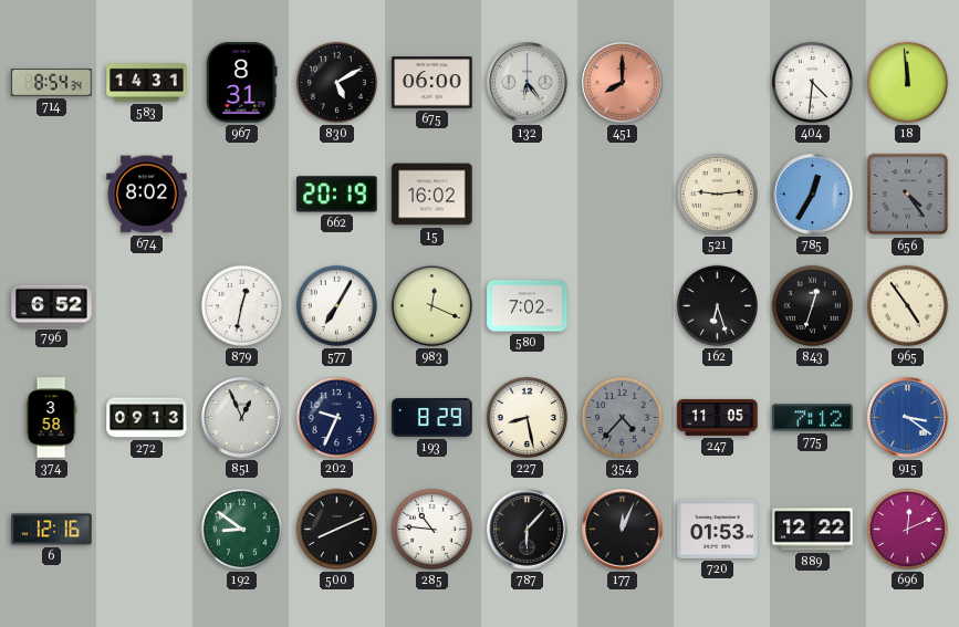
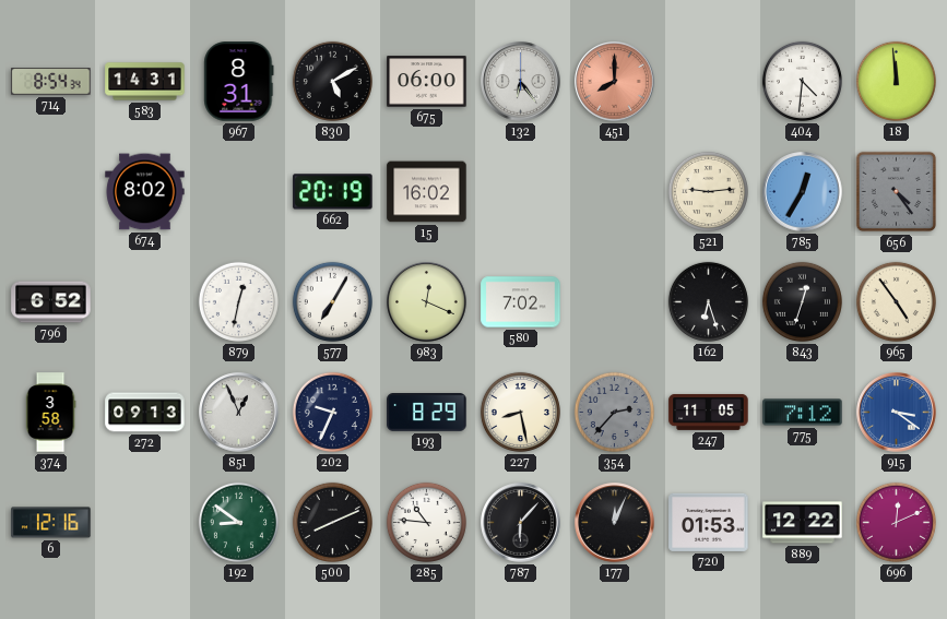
354: 4:37 -> 2:37
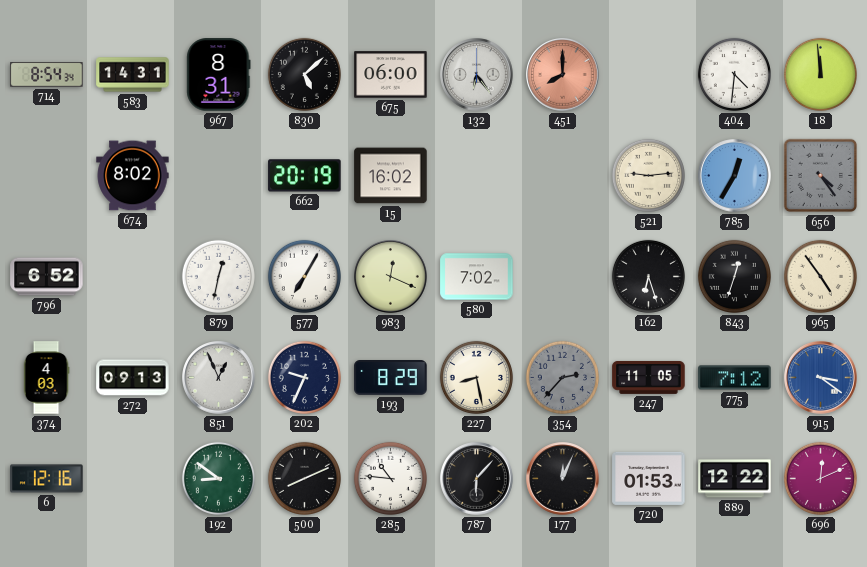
830: 5:10 -> 5:08
374: 3:58 -> 4:03
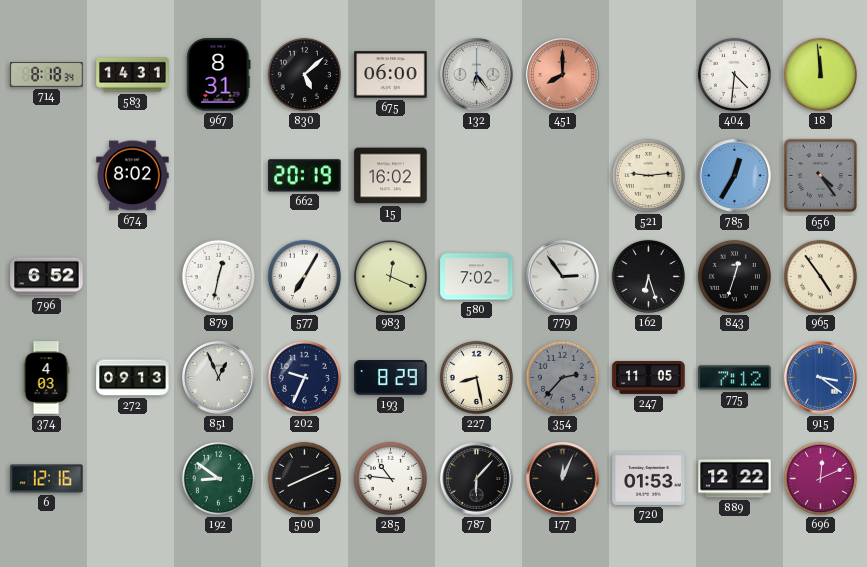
714: 8:54 -> 8:18
779: none -> 2:54
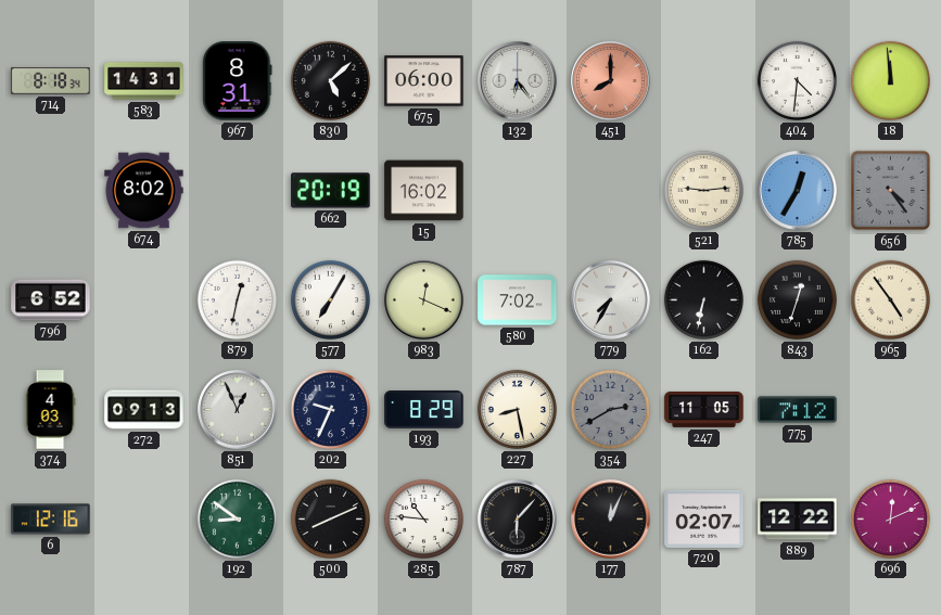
779: 2:54 -> 7:35
162: 6:27 -> 6:32
354: 2:37 -> 2:40
915: 3:21 -> none
720: 01:53 -> 02:07
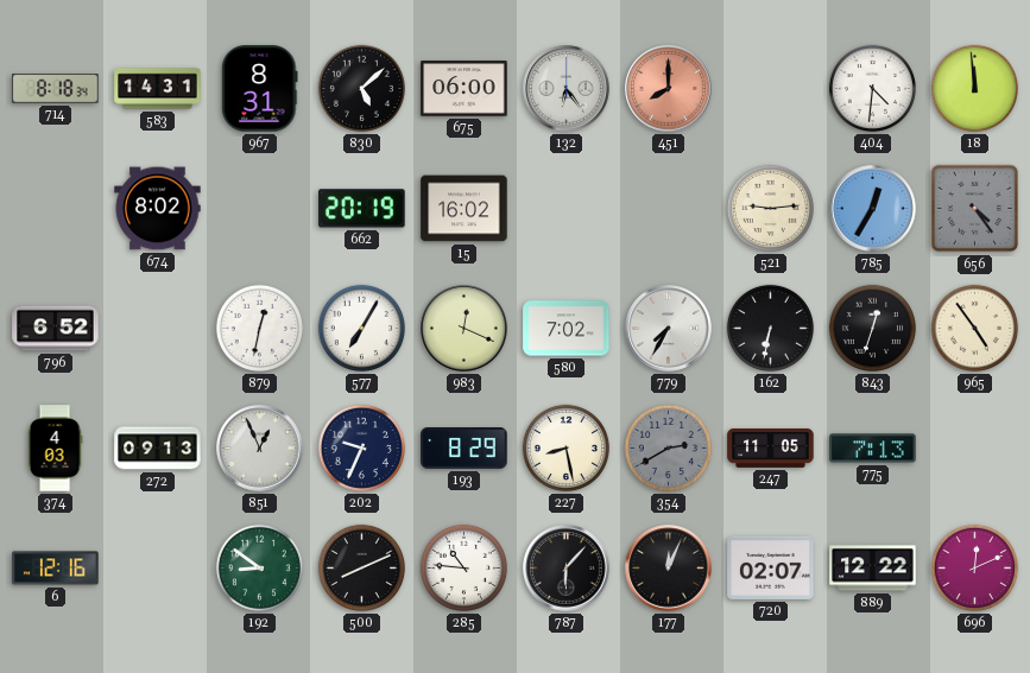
775: 7:12 -> 7:13
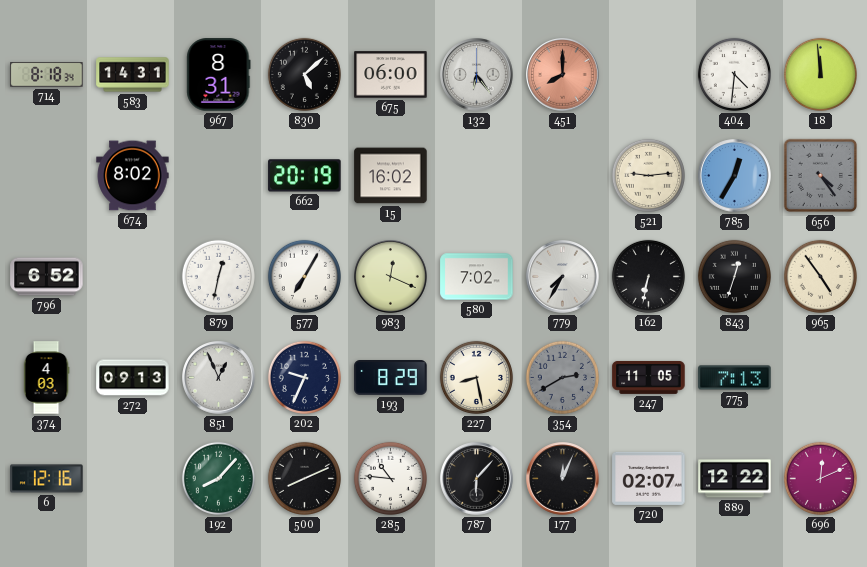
192: 8:51 -> 8:07
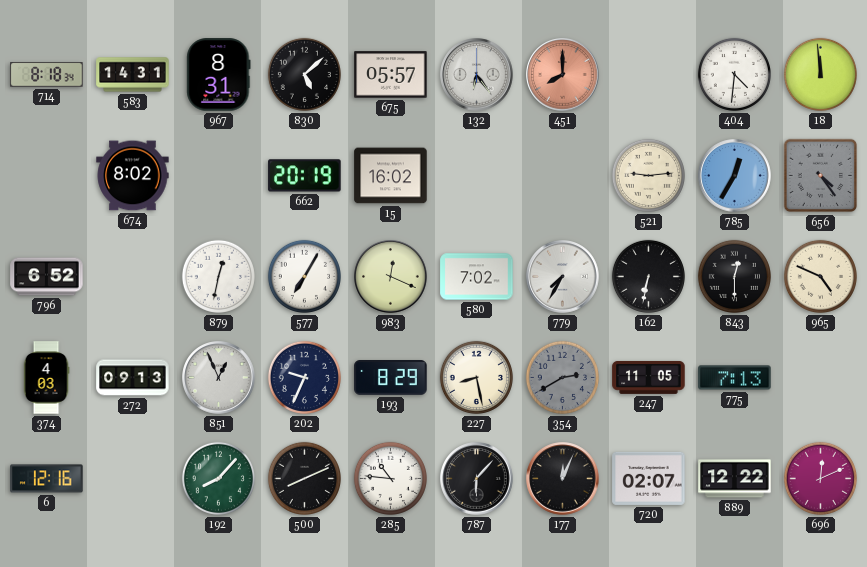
675: 06:00 -> 05:57
843: 12:33 -> 12:30
965: 4:54 -> 4:49
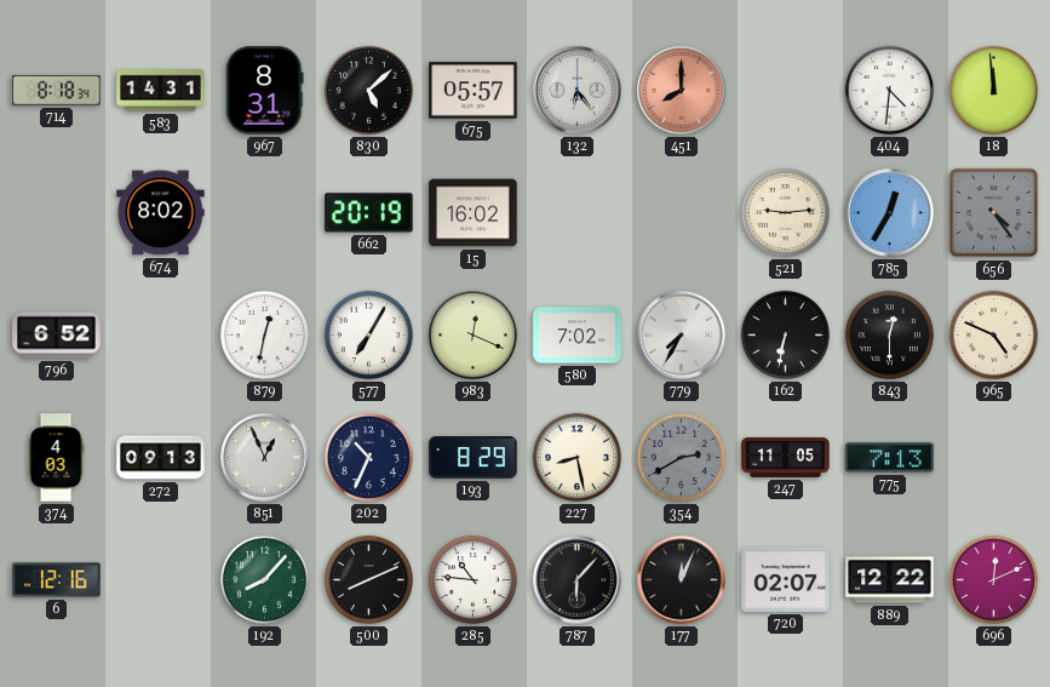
202: 9:34 -> 10:34
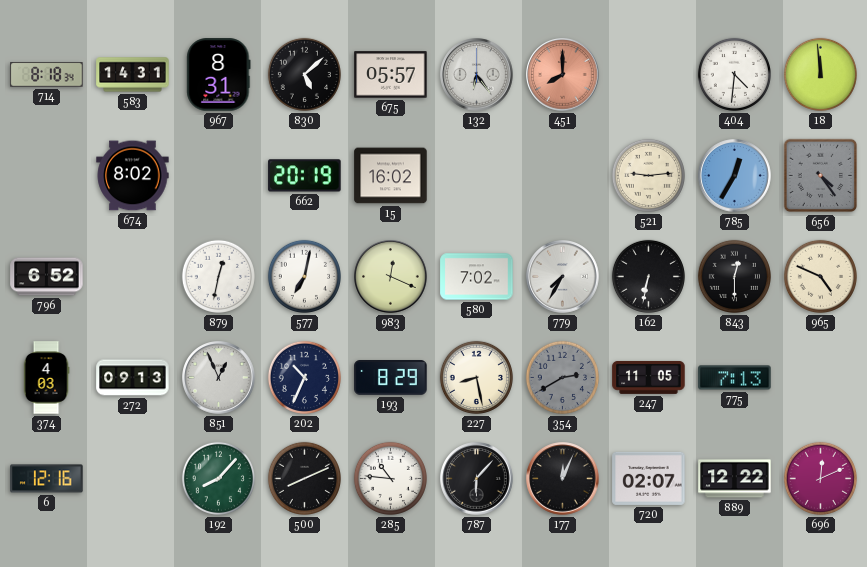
577: 7:05 -> 7:02
